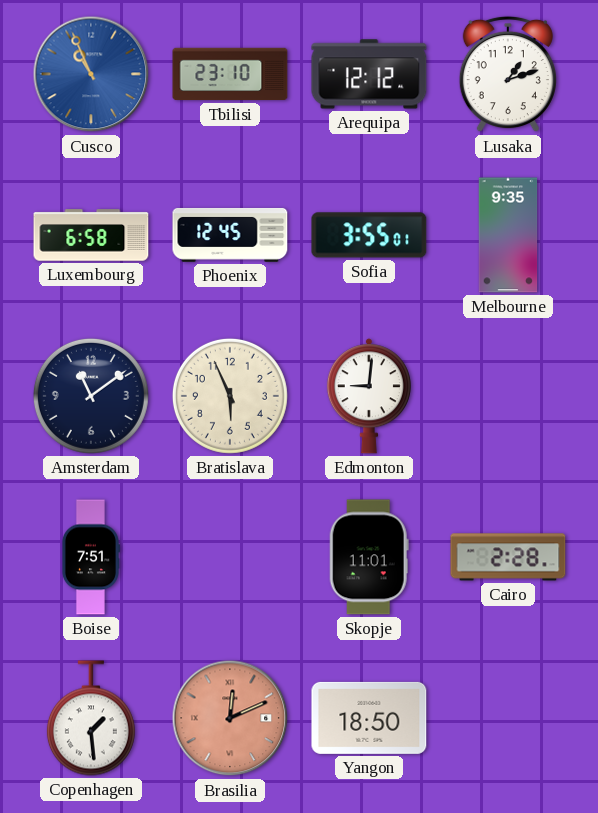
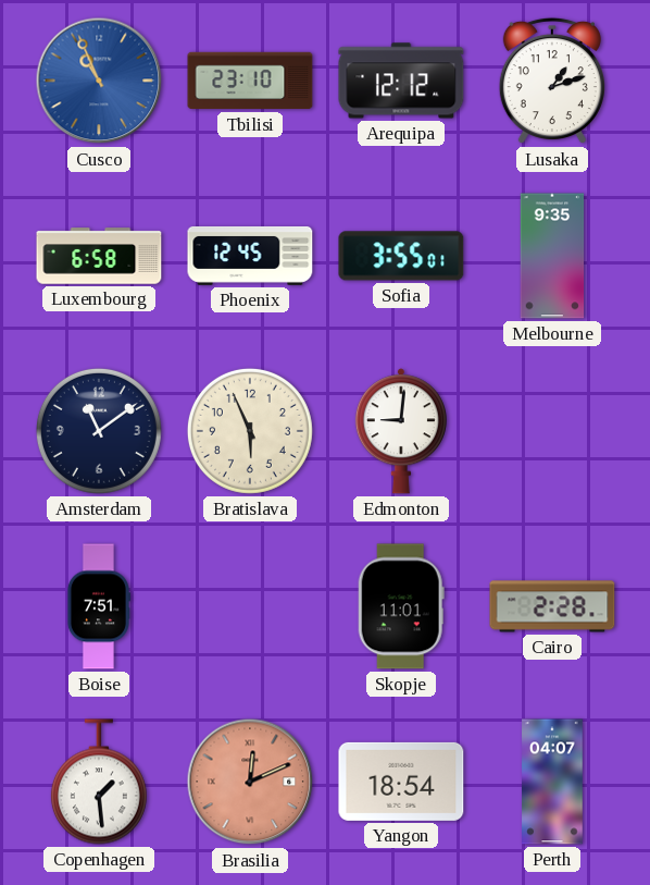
Yangon: 18:50 -> 18:54
Perth: none -> 04:07
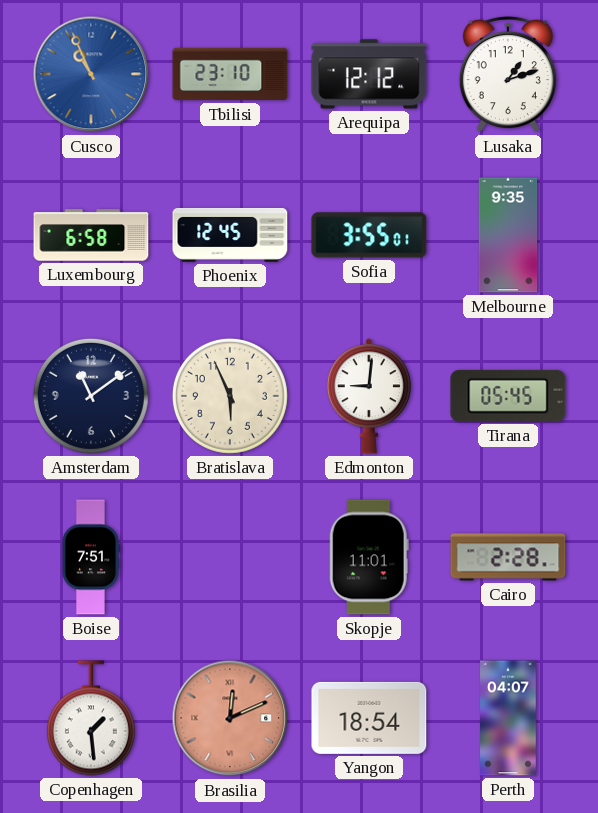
Tirana: none -> 05:45
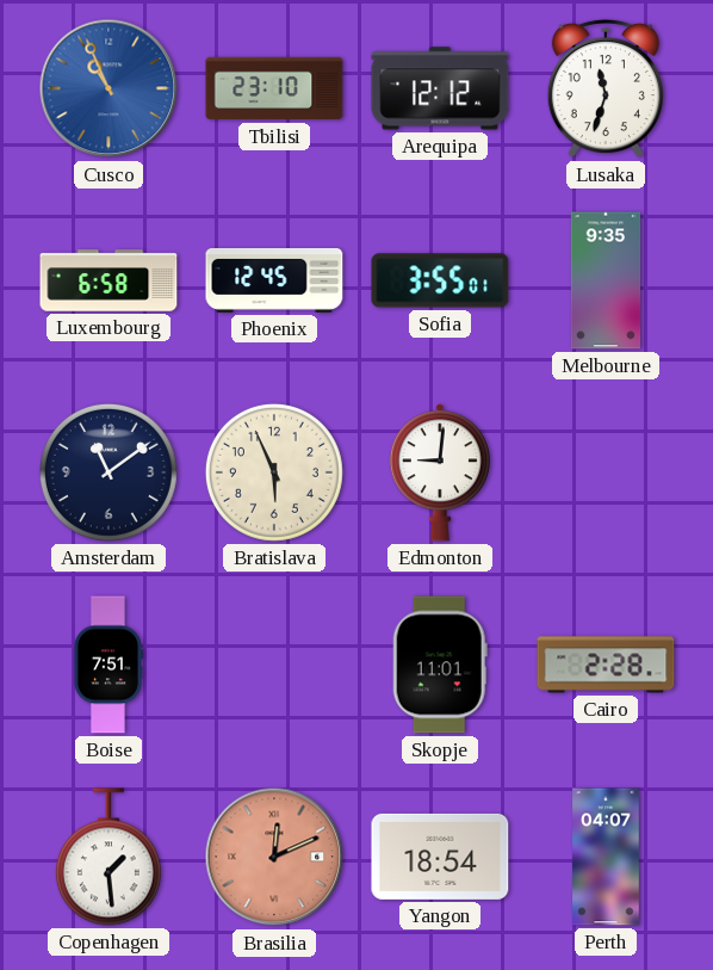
Lusaka: 1:12 -> 11:33
Tirana: 05:45 -> none
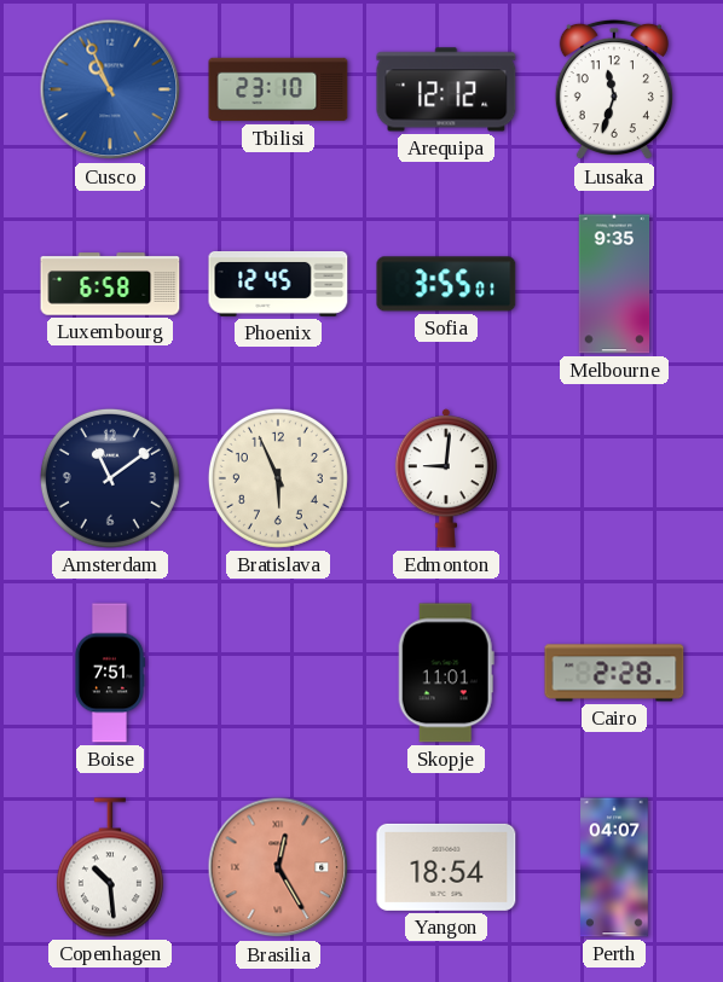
Copenhagen: 1:29 -> 10:29
Brasilia: 12:11 -> 12:25
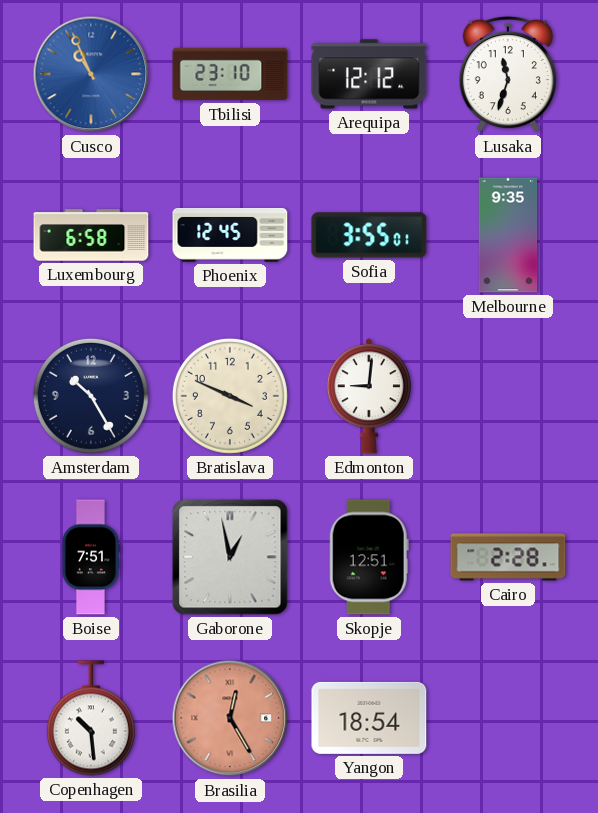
Amsterdam: 11:09 -> 10:25
Bratislava: 5:56 -> 3:49
Gaborone: none -> 12:58
Skopje: 11:01 -> 12:51
Perth: 04:07 -> none
